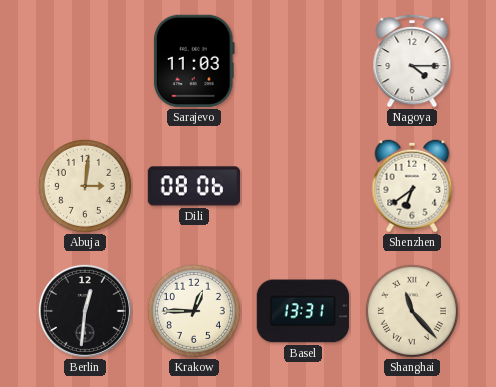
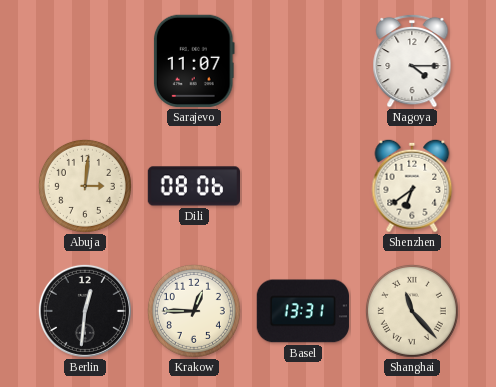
Sarajevo: 11:03 -> 11:07
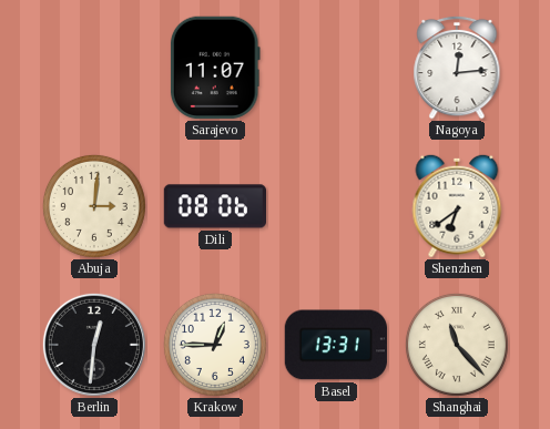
Nagoya: 4:15 -> 12:14
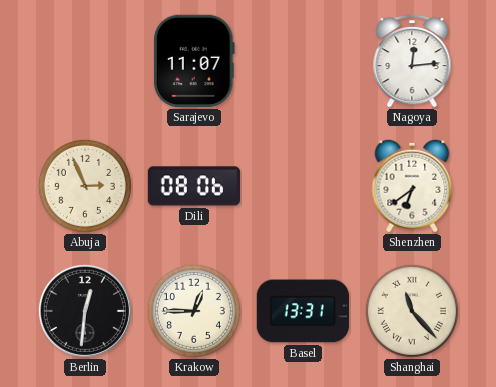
Abuja: 3:01 -> 2:56
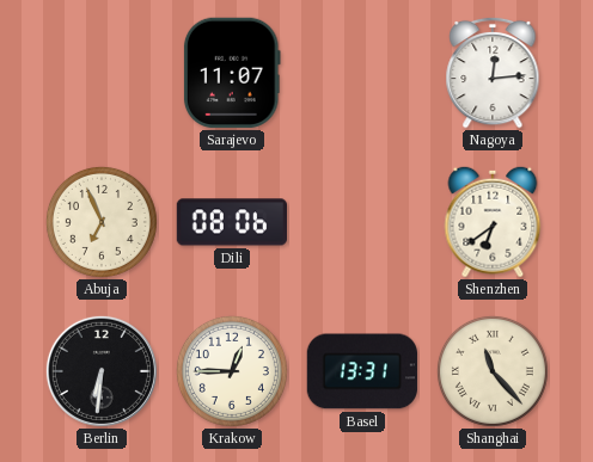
Abuja: 2:56 -> 6:56
Berlin: 12:31 -> 6:31
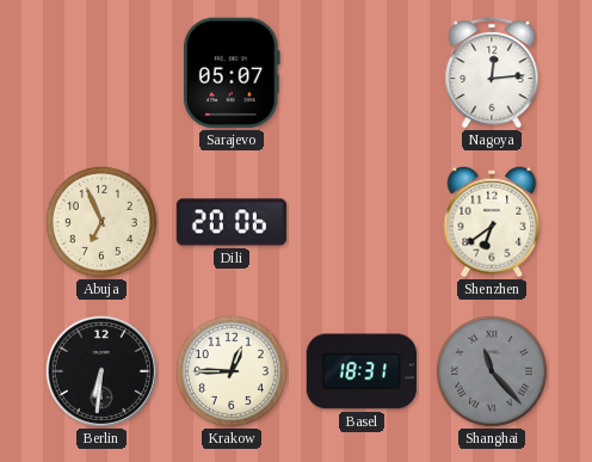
Sarajevo: 11:07 -> 05:07
Dili: 08:06 -> 20:06
Basel: 13:31 -> 18:31
Shanghai dial: cream -> grey
